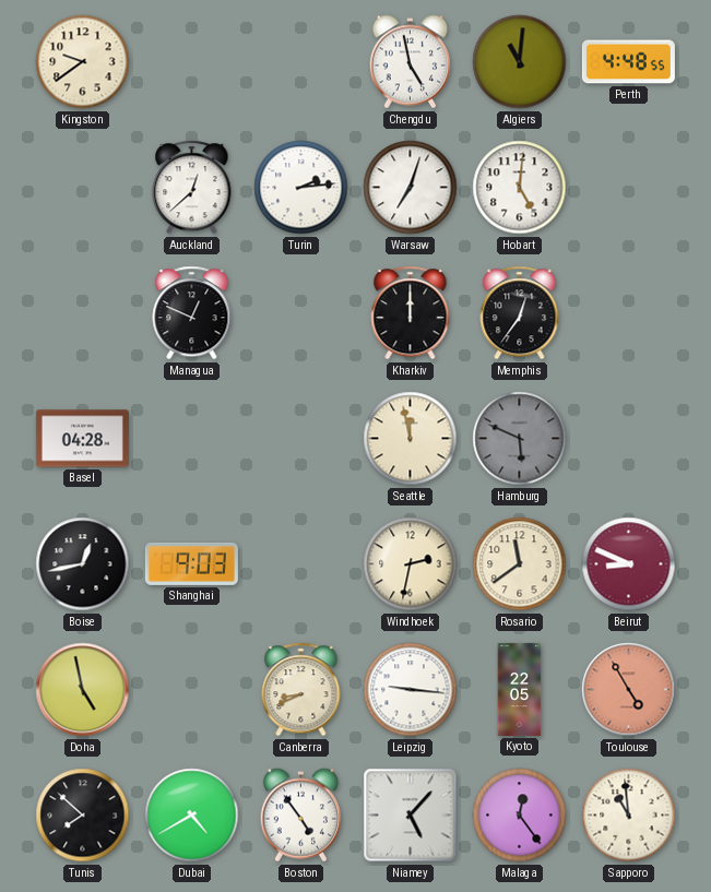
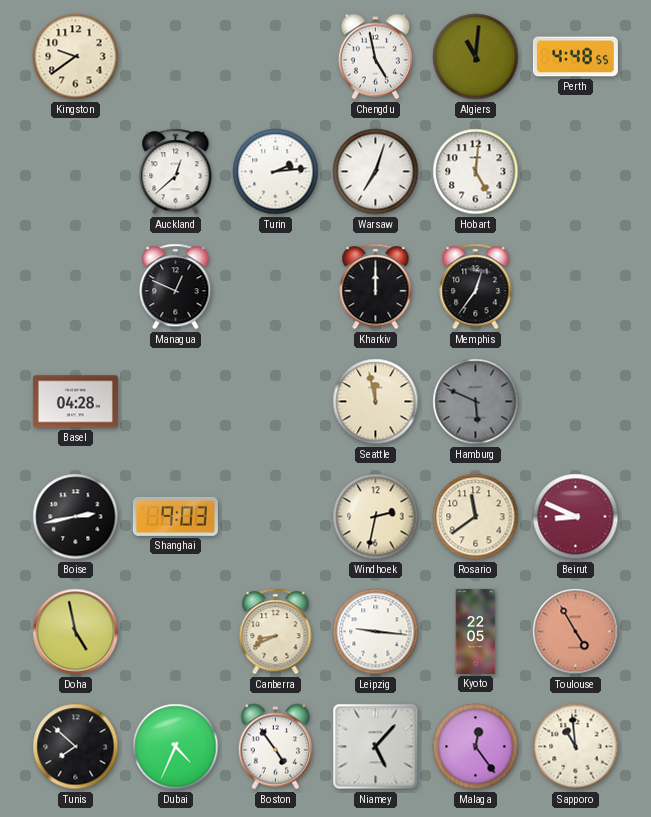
Boise: 12:43 -> 2:43
Dubai: 4:40 -> 4:34
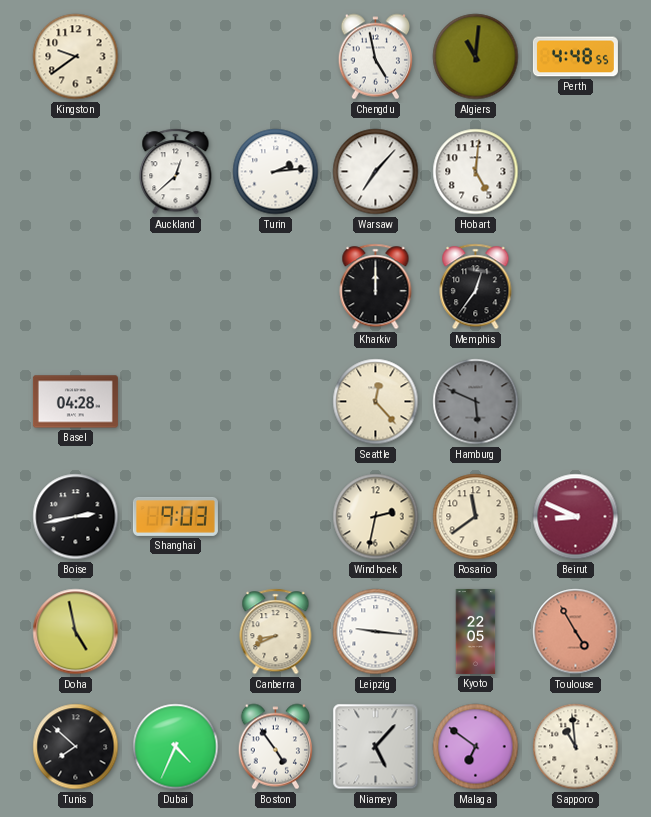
Warsaw: 7:03 -> 7:07
Managua: 12:49 -> none
Seattle: 11:58 -> 12:23
Malaga: 12:24 -> 6:51
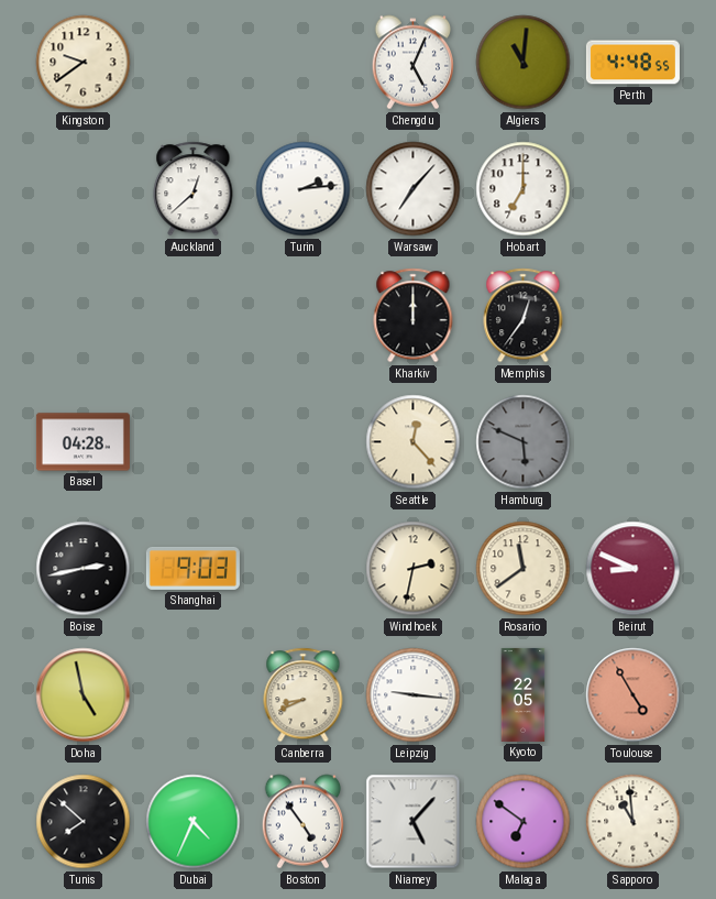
Chengdu: 4:58 -> 5:04
Hobart: 5:01 -> 7:00
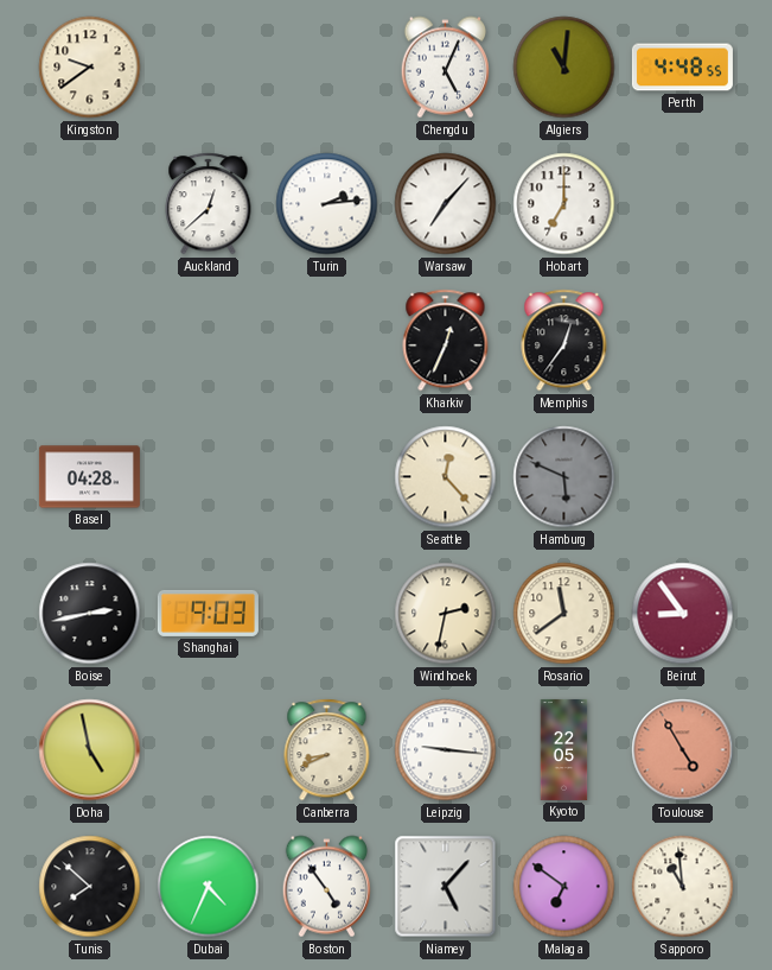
Kharkiv: 12:00 -> 12:34
Beirut: 8:49 -> 8:54
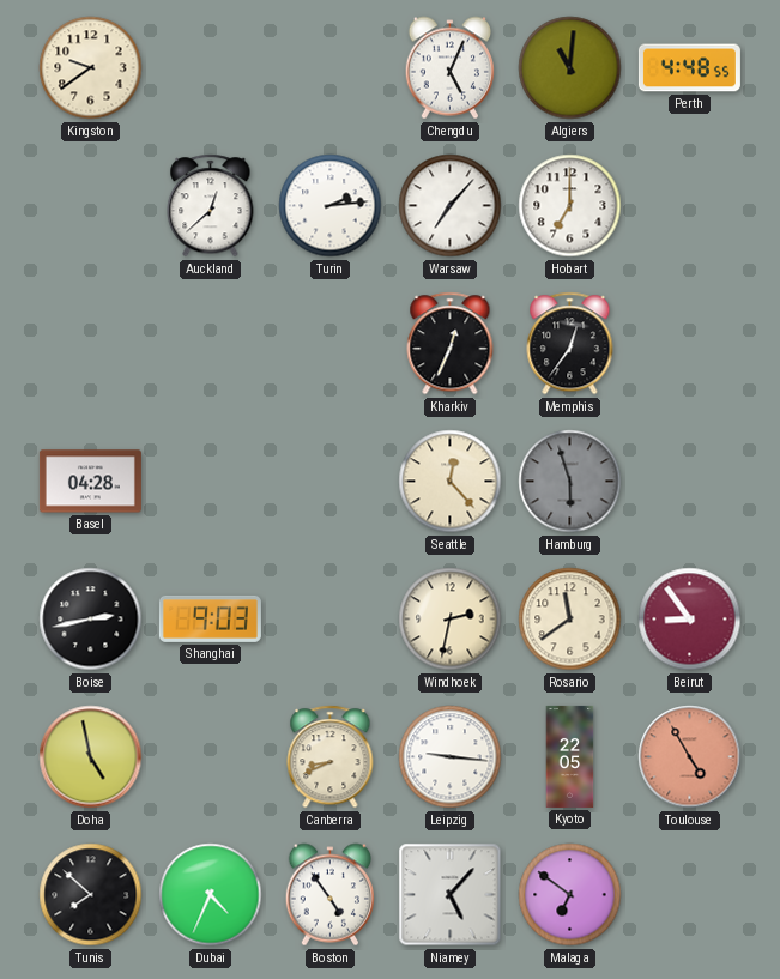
Hamburg: 5:49 -> 5:57
Sapporo: 10:59 -> none
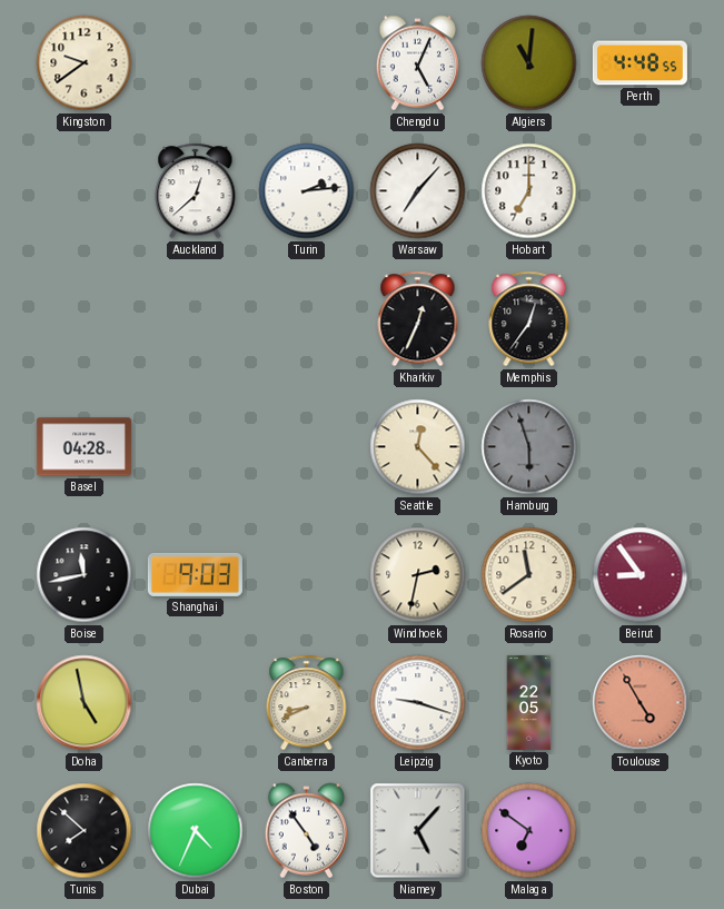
Boise: 2:43 -> 11:43
Leipzig: 9:16 -> 9:18
